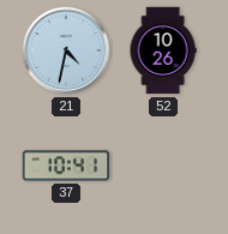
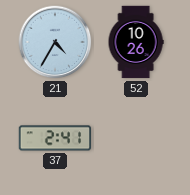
21: 4:32 -> 4:35
37: 10:41 -> 2:41
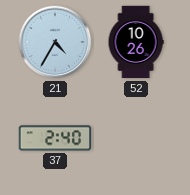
37: 2:41 -> 2:40
